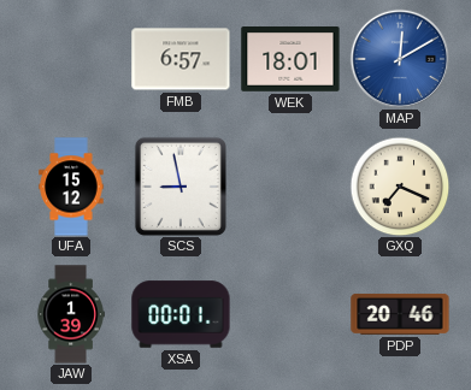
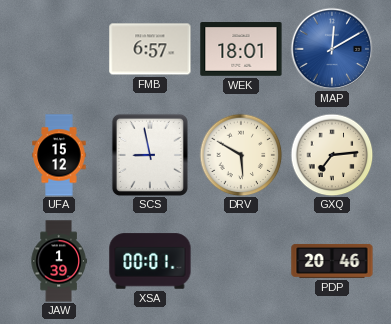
DRV: none -> 5:50
GXQ: 7:19 -> 7:14
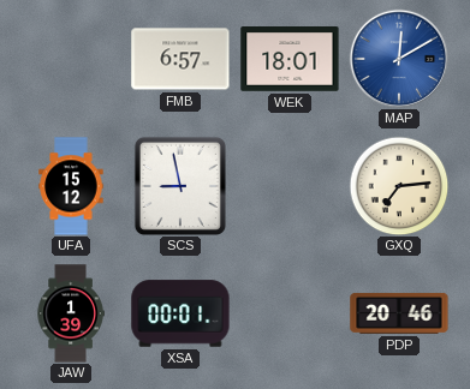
DRV: 5:50 -> none
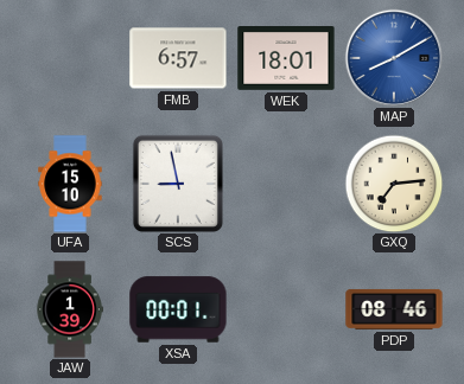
MAP: 12:10 -> 8:10
UFA: 15:12 -> 15:10
PDP: 20:46 -> 08:46
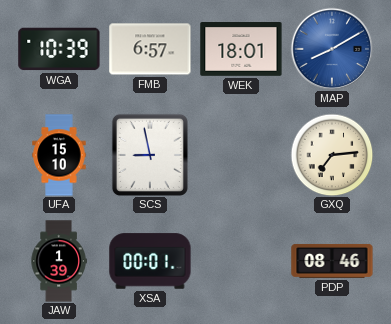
WGA: none -> 10:39
